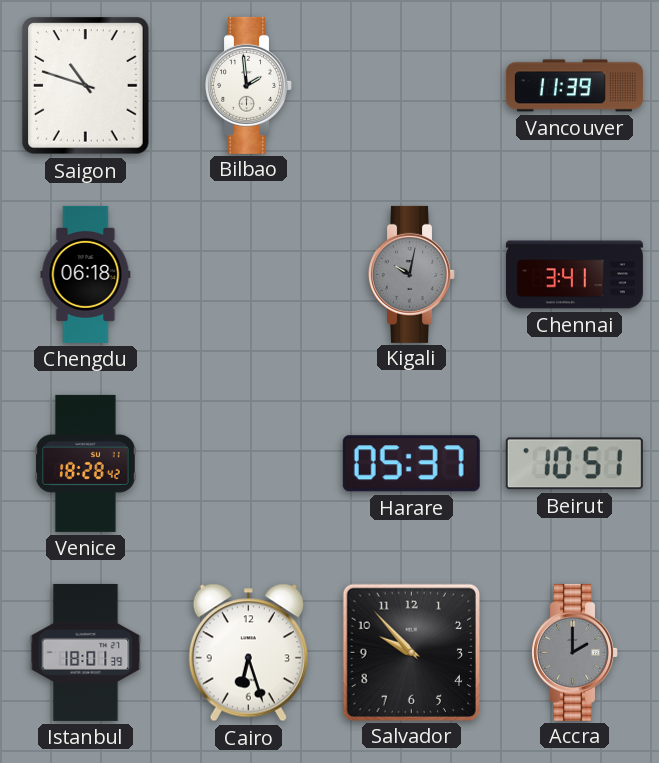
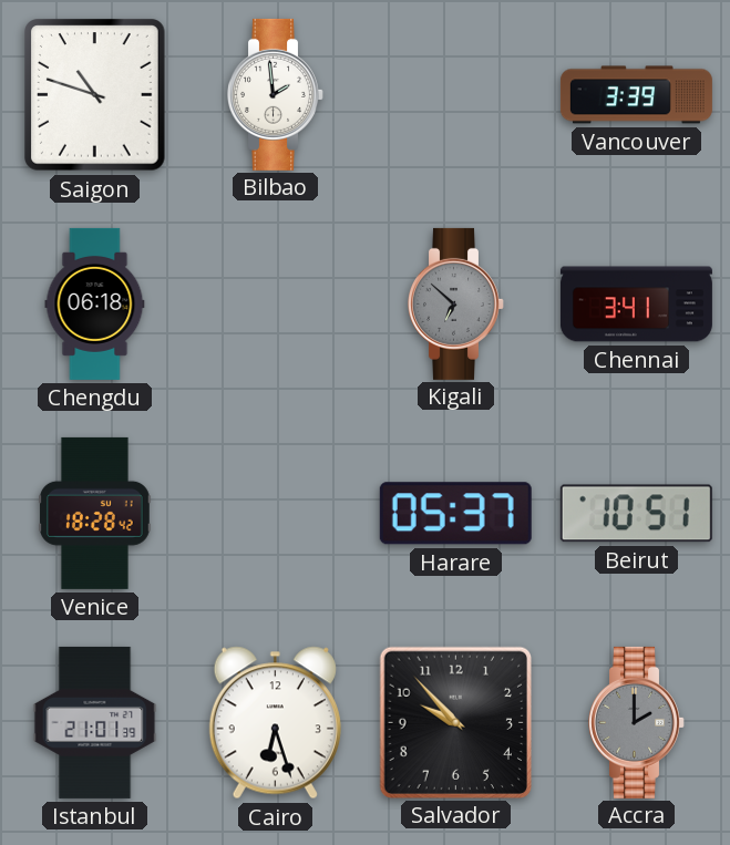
Vancouver: 11:39 -> 3:39
Kigali: 10:02 -> 6:52
Istanbul: 18:01 -> 21:01
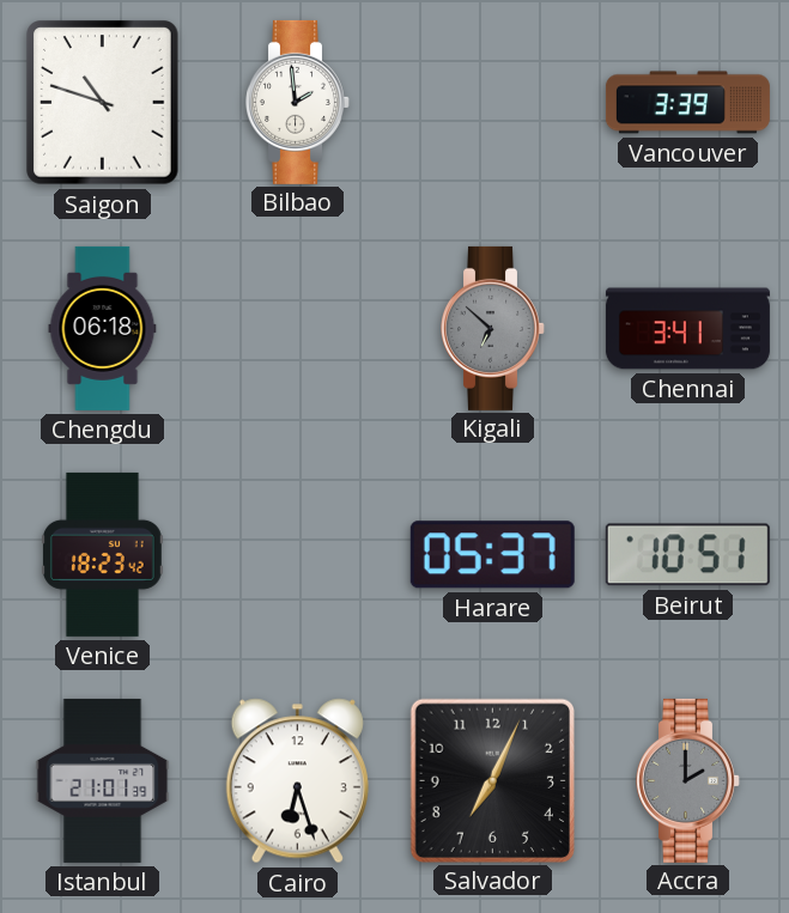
Venice: 18:28 -> 18:23
Salvador: 9:53 -> 7:04
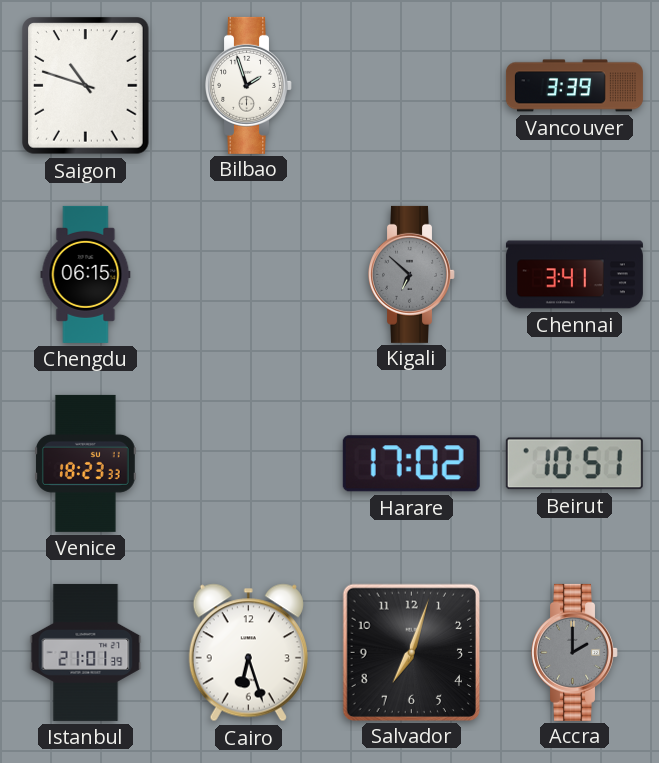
Bilbao: 1:59 -> 1:57
Chengdu: 06:18 -> 06:15
Venice: 18:23:42 -> 18:23:33
Harare: 05:37 -> 17:02
Salvador: 7:04 -> 7:03
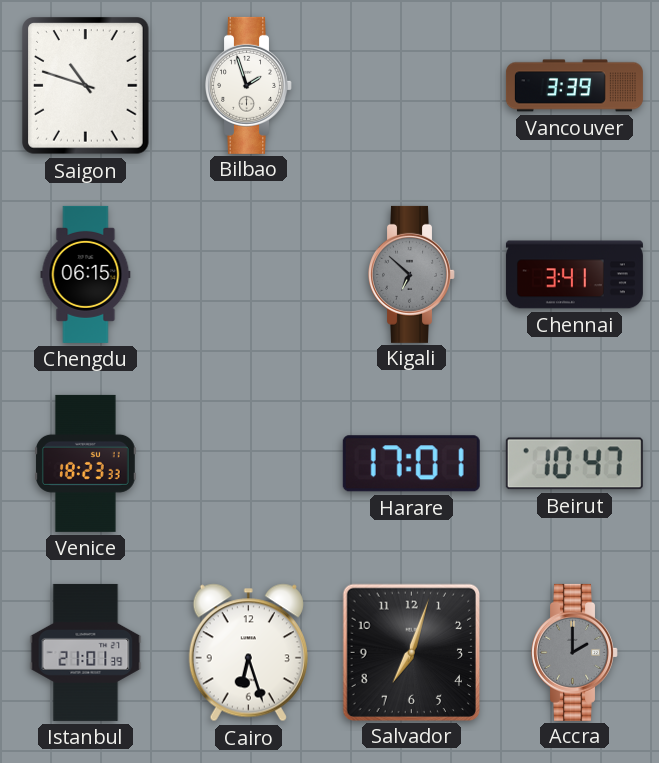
Harare: 17:02 -> 17:01
Beirut: 10:51 -> 10:47
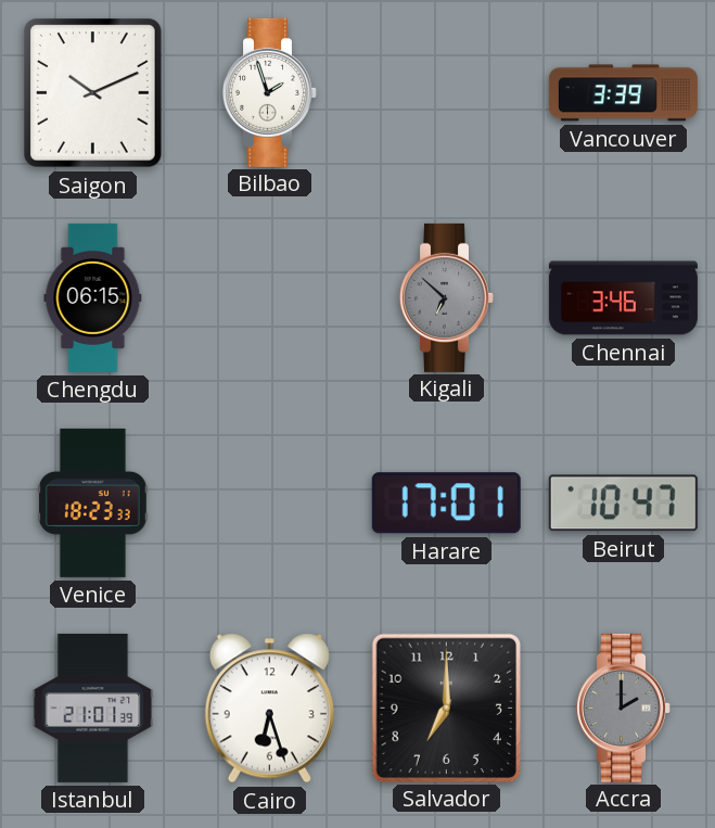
Saigon: 10:48 -> 10:11
Chennai: 3:41 -> 3:46
Salvador: 7:03 -> 7:00
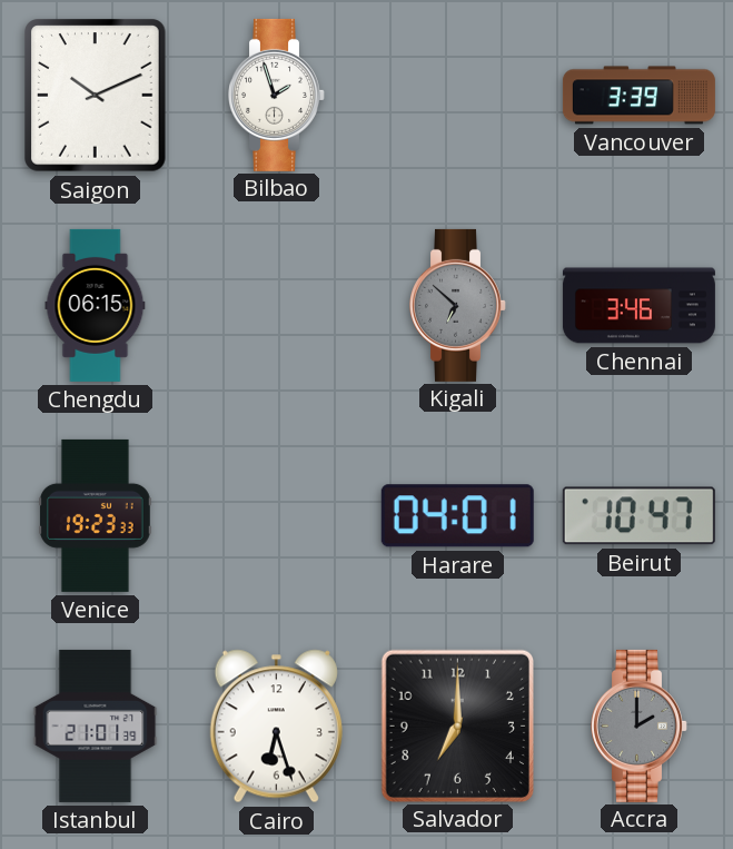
Venice: 18:23 -> 19:23
Harare: 17:01 -> 04:01
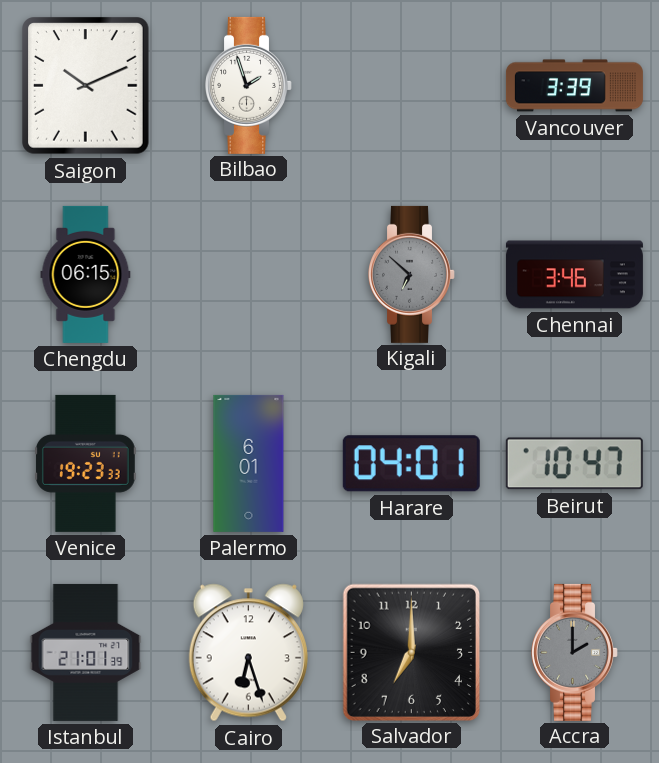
Palermo: none -> 6:01
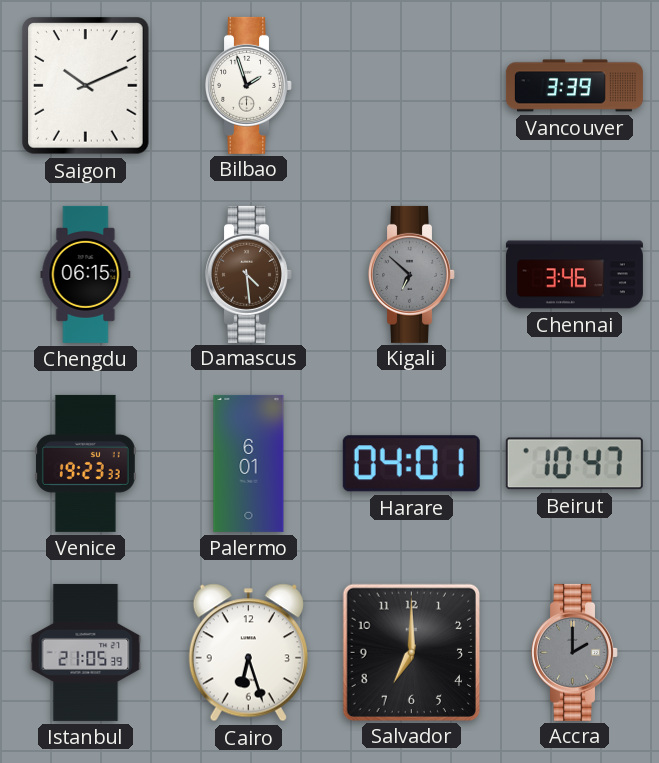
Damascus: none -> 4:29
Istanbul: 21:01 -> 21:05
